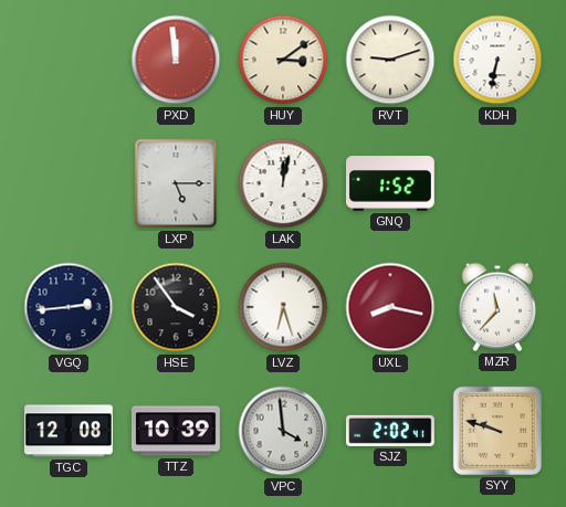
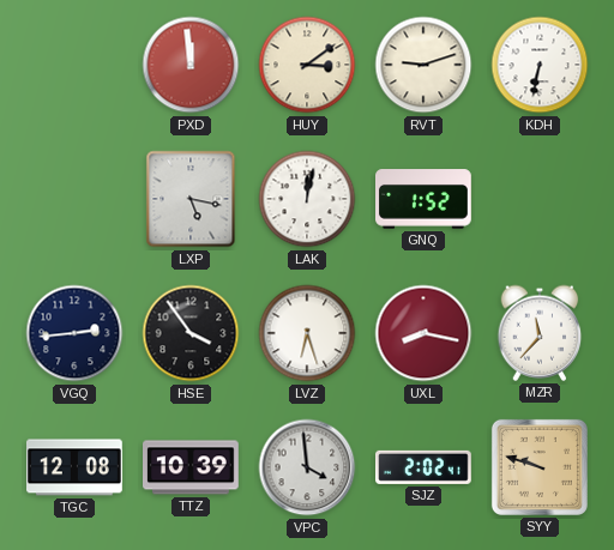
LXP: 5:15 -> 5:17
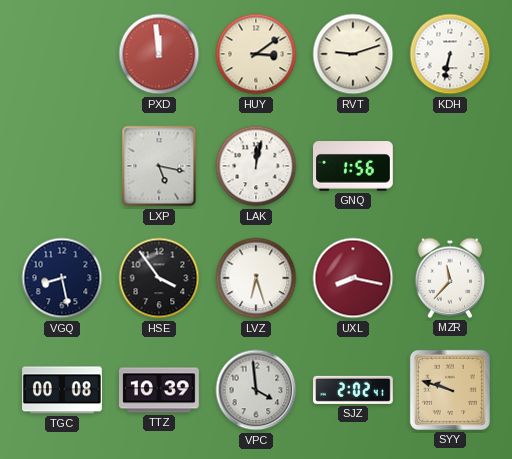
GNQ: 1:52 -> 1:56
VGQ: 2:44 -> 8:28
TGC: 12:08 -> 00:08
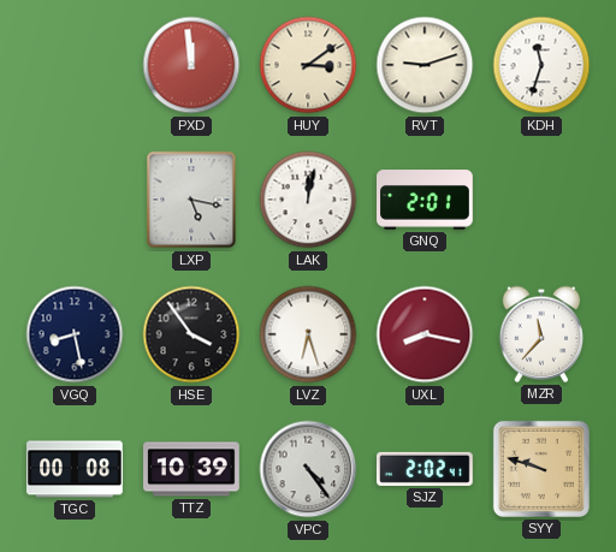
KDH: 6:32 -> 11:33
GNQ: 1:56 -> 2:01
VPC: 3:59 -> 4:24
